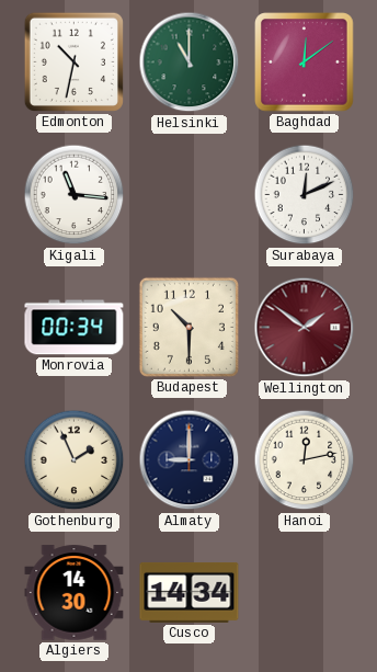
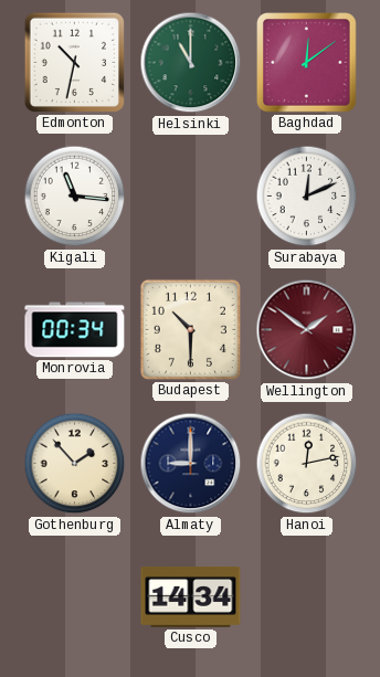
Gothenburg: 1:56 -> 1:53
Algiers: 14:30 -> none
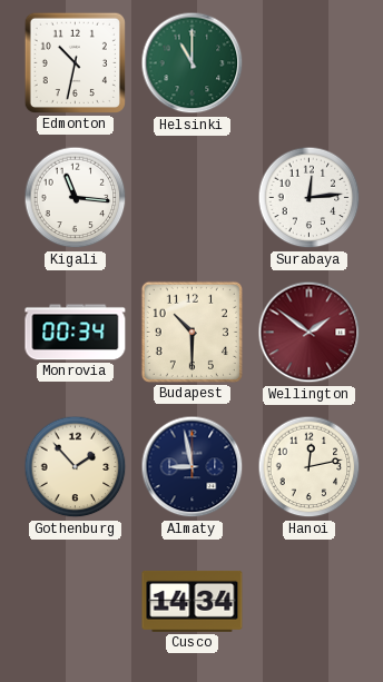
Baghdad: 12:09 -> none
Surabaya: 12:11 -> 12:14
Almaty: 9:00 -> 8:58
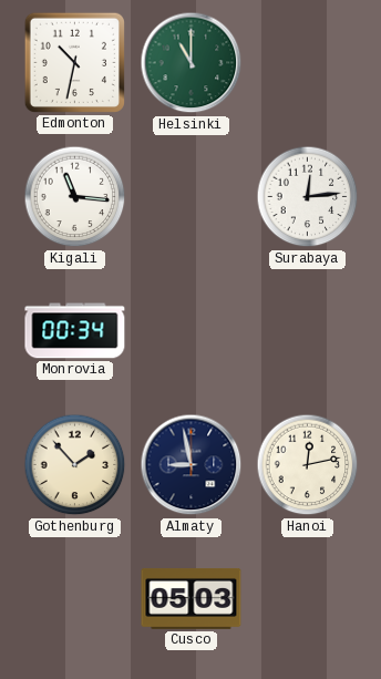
Budapest: 10:30 -> none
Wellington: 1:51 -> none
Cusco: 14:34 -> 05:03
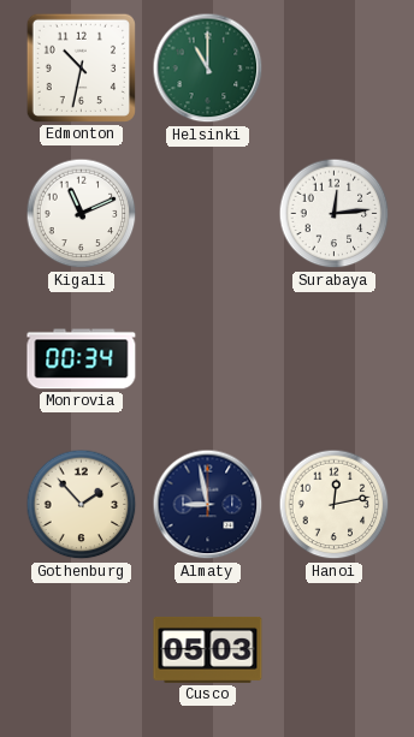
Kigali: 11:16 -> 11:11
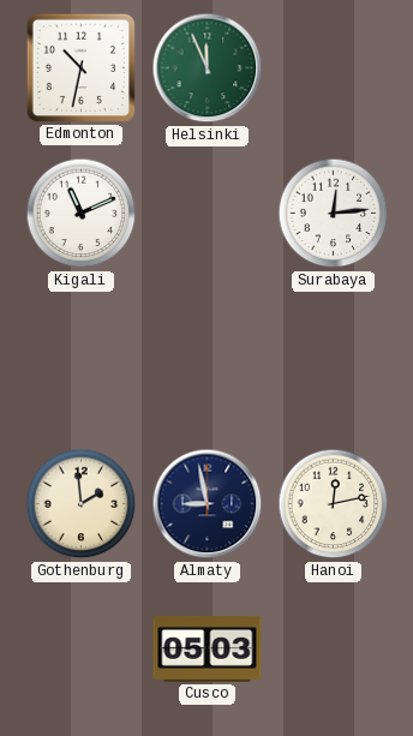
Helsinki: 11:00 -> 11:56
Monrovia: 00:34 -> none
Gothenburg: 1:53 -> 1:59
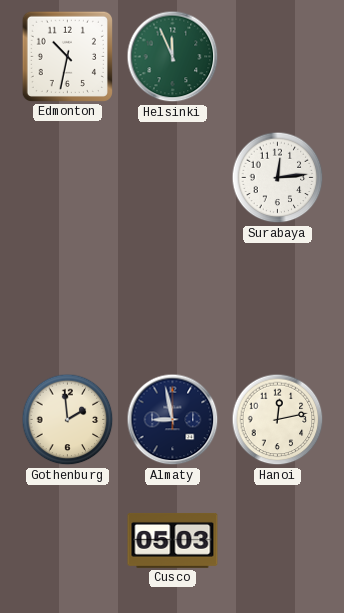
Kigali: 11:11 -> none
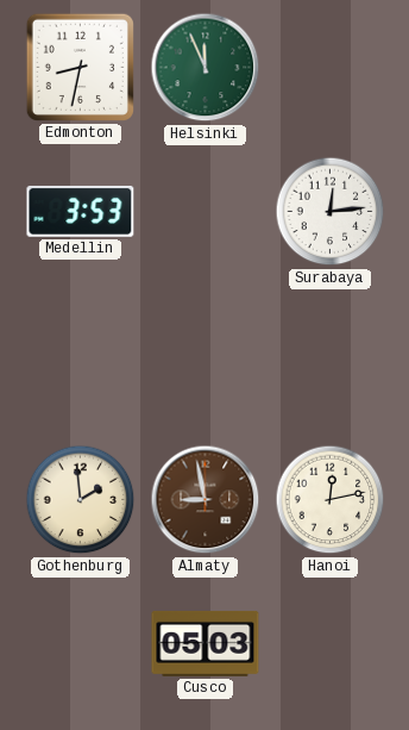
Edmonton: 10:32 -> 8:32
Medellin: none -> 3:53
Almaty dial: navy -> brown
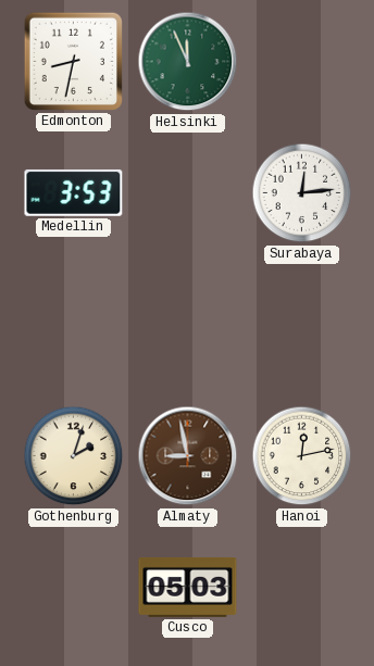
Gothenburg: 1:59 -> 2:03
